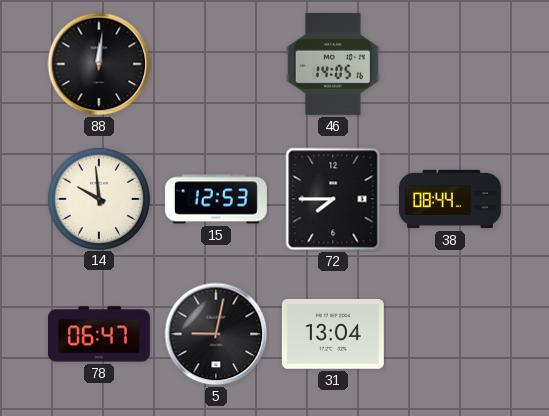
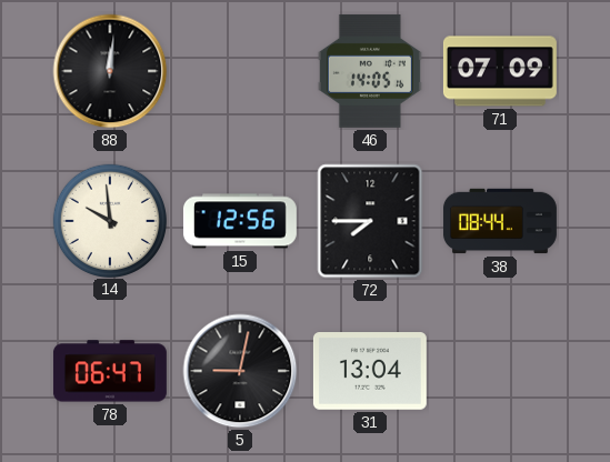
71: none -> 07:09
15: 12:53 -> 12:56
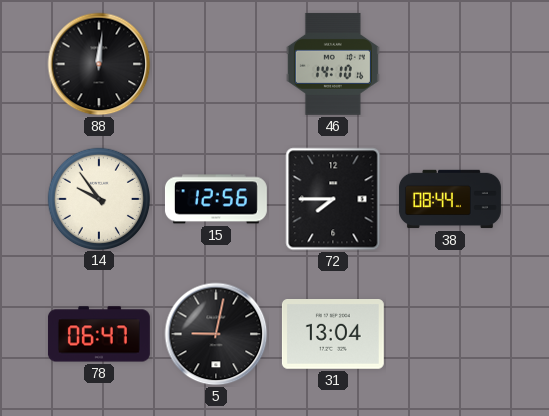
46: 14:05 -> 14:10
71: 07:09 -> none
14: 9:59 -> 9:54
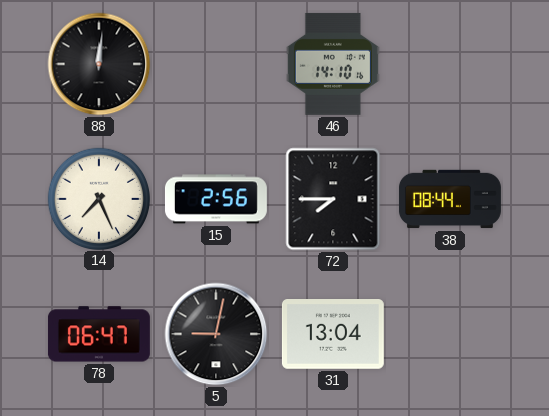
14: 9:54 -> 7:26
15: 12:56 -> 2:56
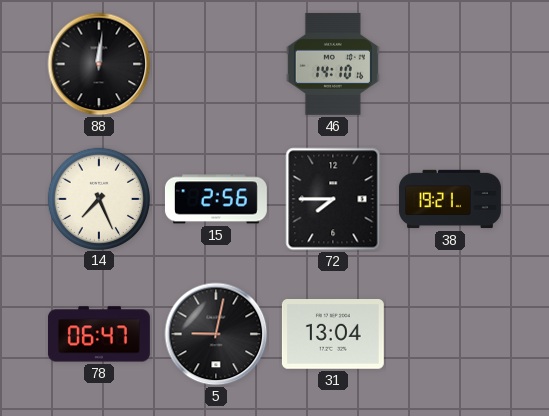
38: 08:44 -> 19:21
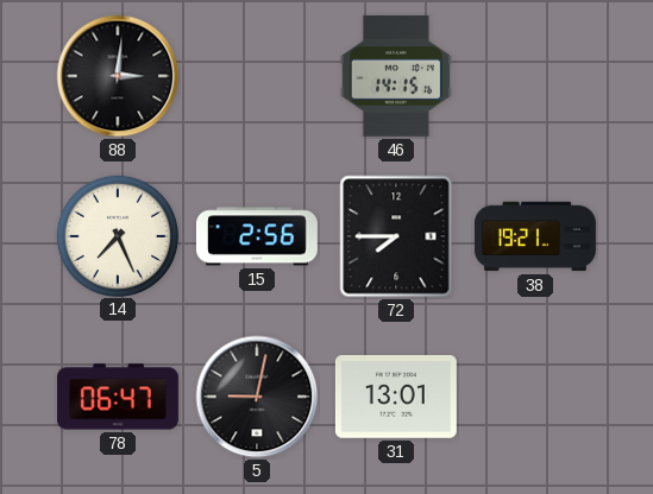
88: 12:01 -> 3:01
46: 14:10 -> 14:15
31: 13:04 -> 13:01
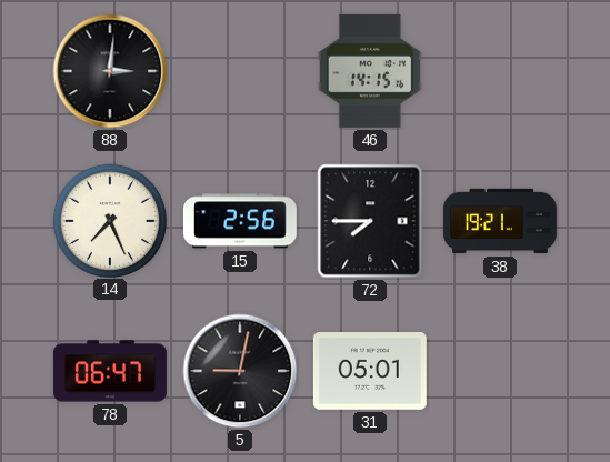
31: 13:01 -> 05:01
